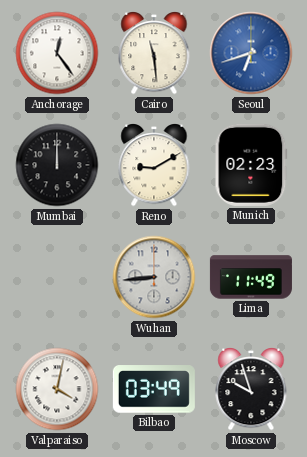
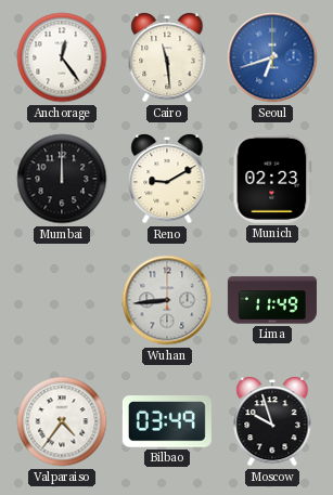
Valparaiso: 4:02 -> 4:36
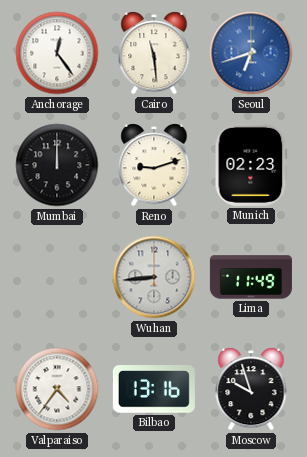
Reno: 9:10 -> 9:12
Bilbao: 03:49 -> 13:16
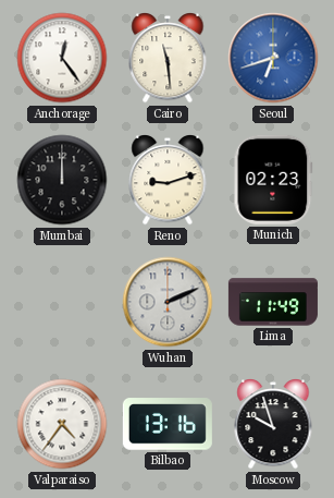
Wuhan: 8:44 -> 2:11
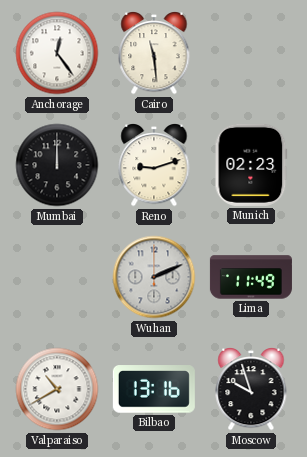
Seoul: 6:42 -> none
Valparaiso: 4:36 -> 10:40
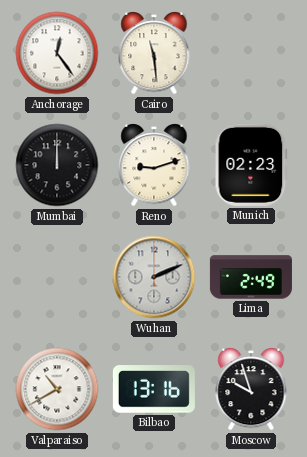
Lima: 11:49 -> 2:49
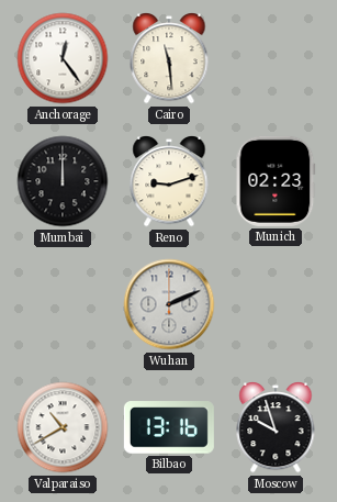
Lima: 2:49 -> none
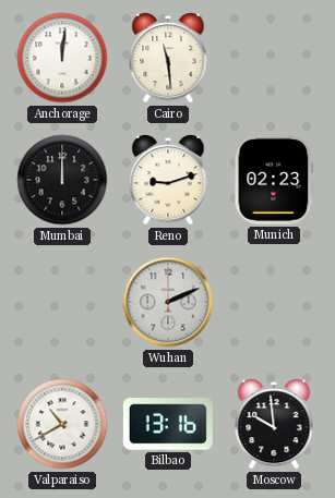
Anchorage: 12:24 -> 12:01
Moscow: 9:57 -> 9:59
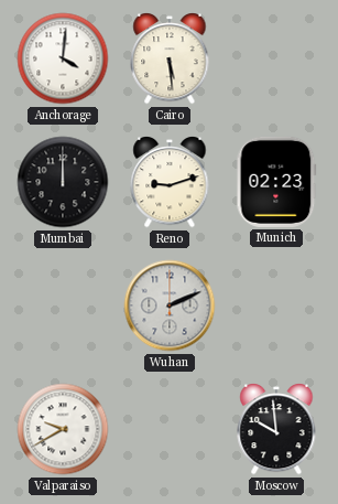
Anchorage: 12:01 -> 4:01
Cairo: 11:29 -> 5:29
Valparaiso: 10:40 -> 9:40
Bilbao: 13:16 -> none
